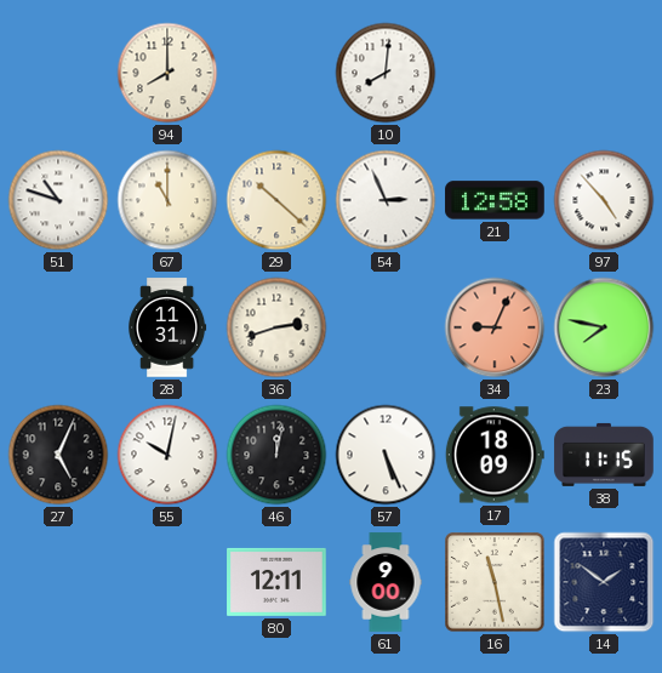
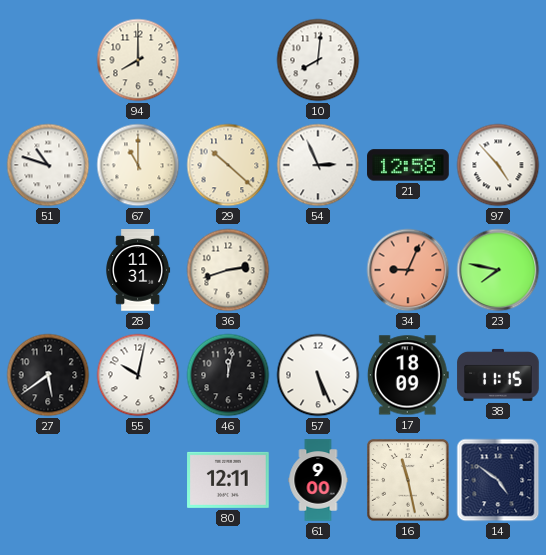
27: 5:04 -> 5:39
14: 1:51 -> 4:51
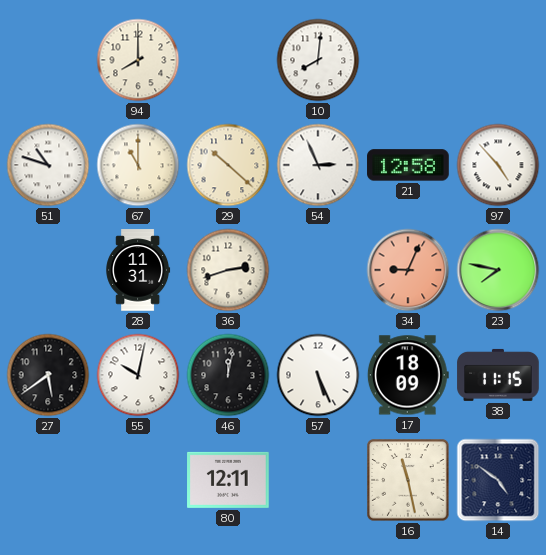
61: 9:00 -> none
